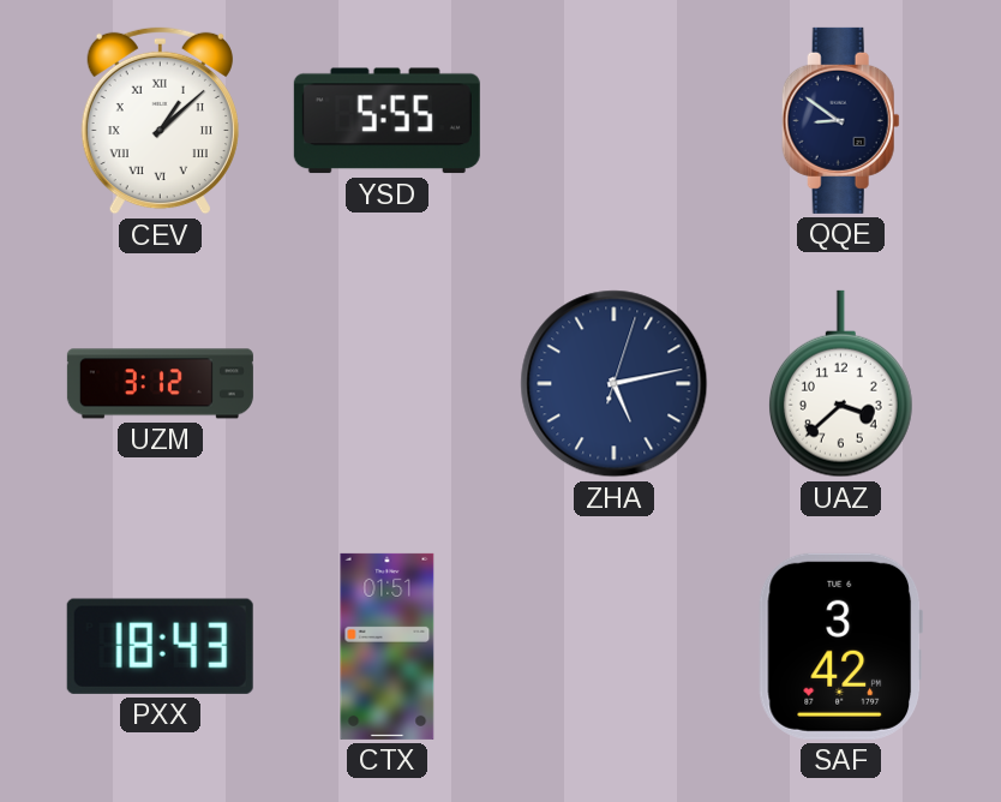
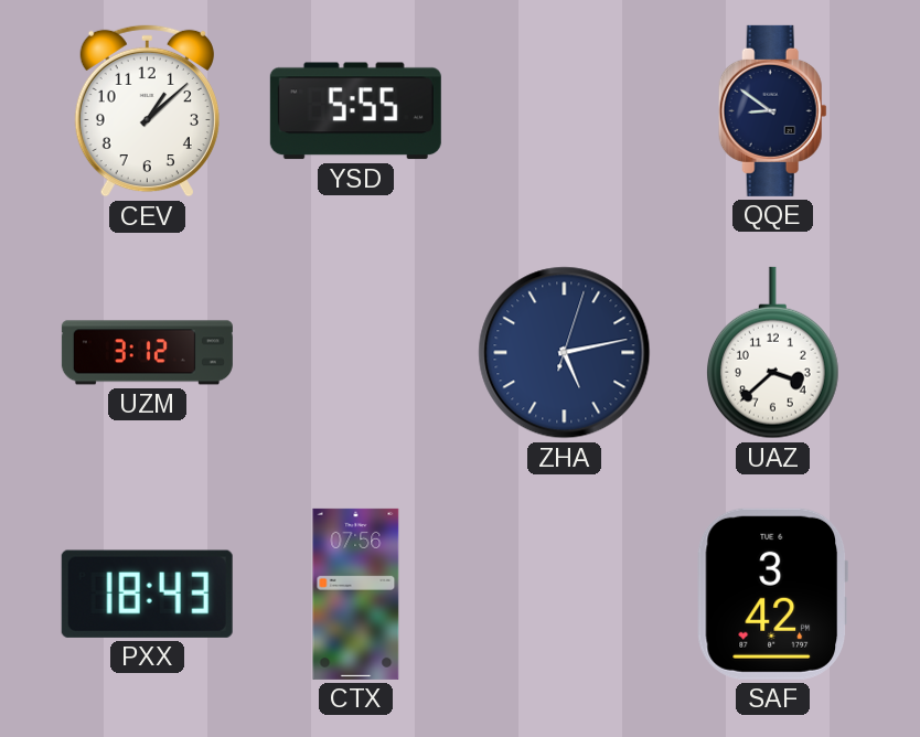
CEV numerals: Roman -> Arabic
CTX: 01:51 -> 07:56
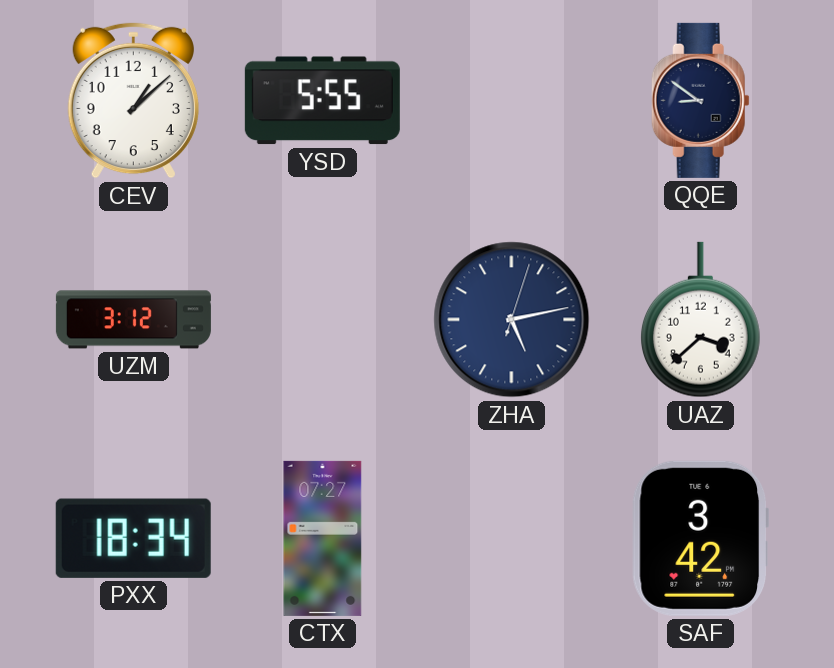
PXX: 18:43 -> 18:34
CTX: 07:56 -> 07:27
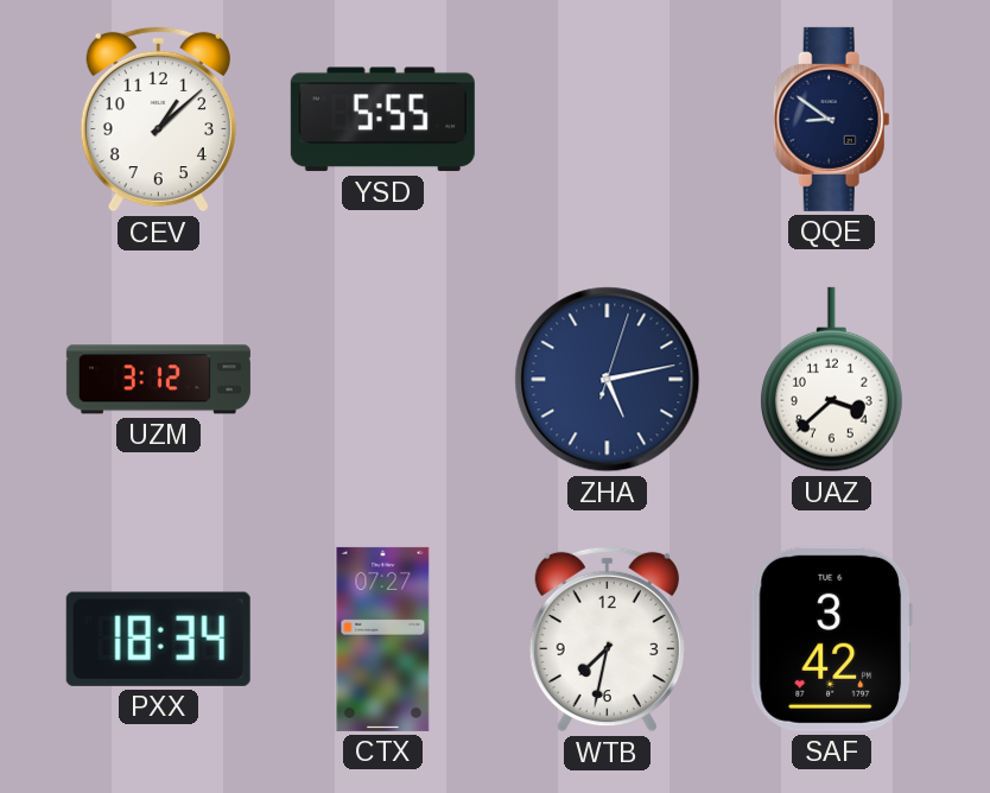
WTB: none -> 7:32
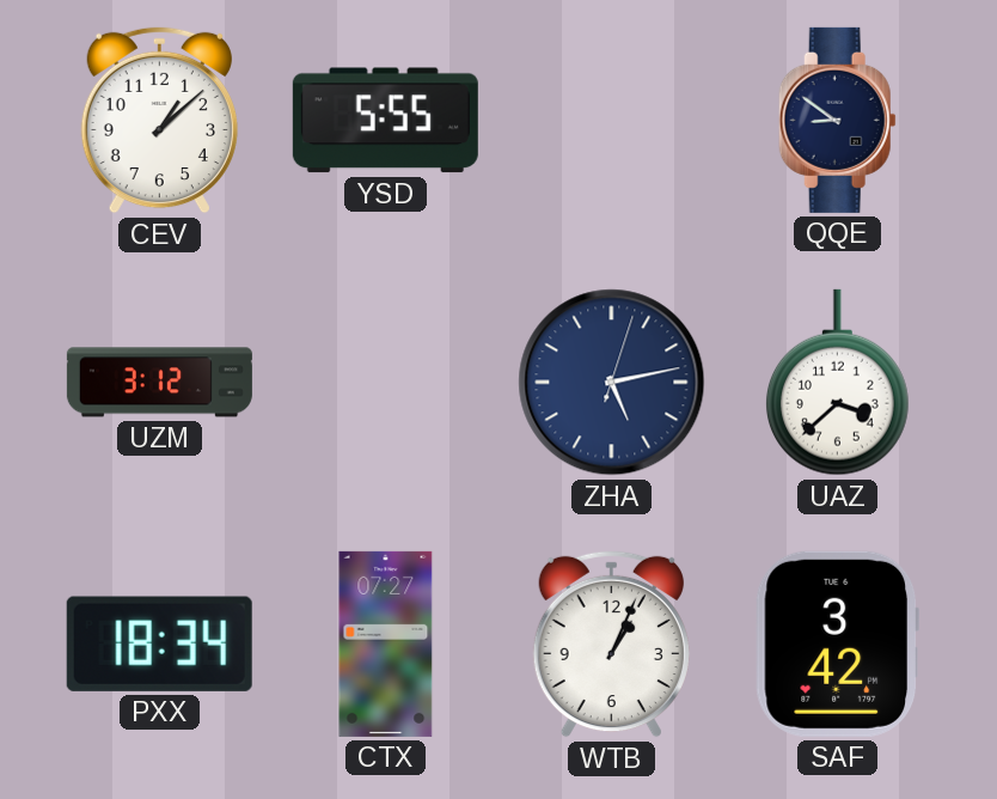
WTB: 7:32 -> 1:04
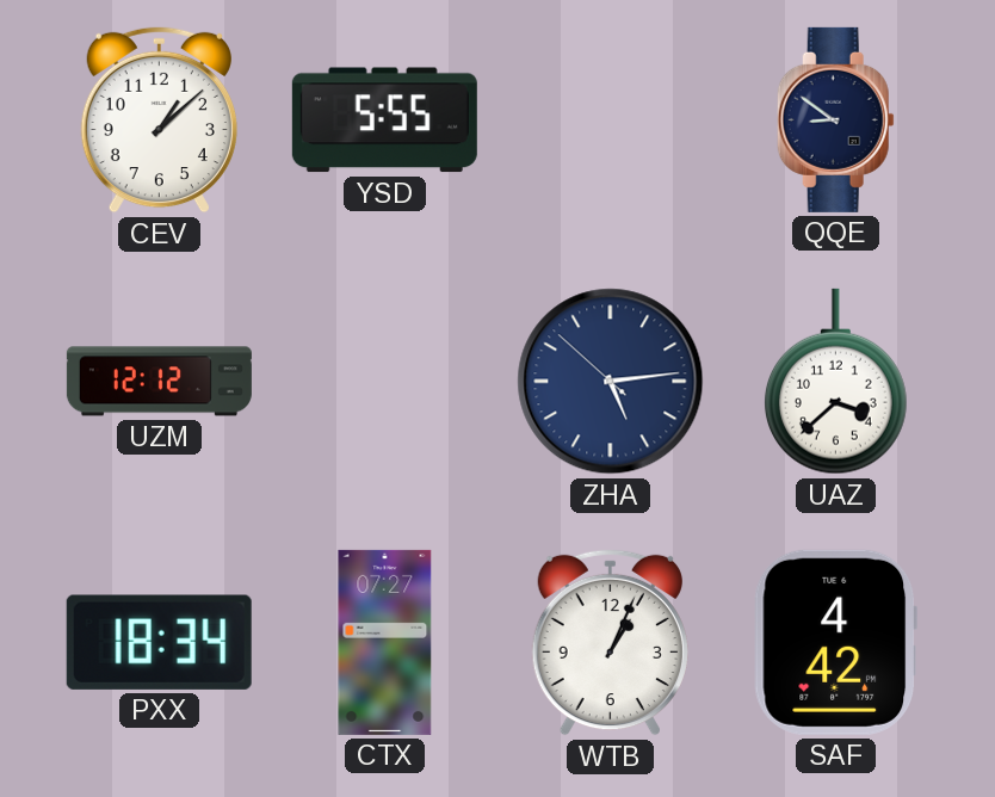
UZM: 3:12 -> 12:12
ZHA: 5:13:03 -> 5:13:52
SAF: 3:42 -> 4:42
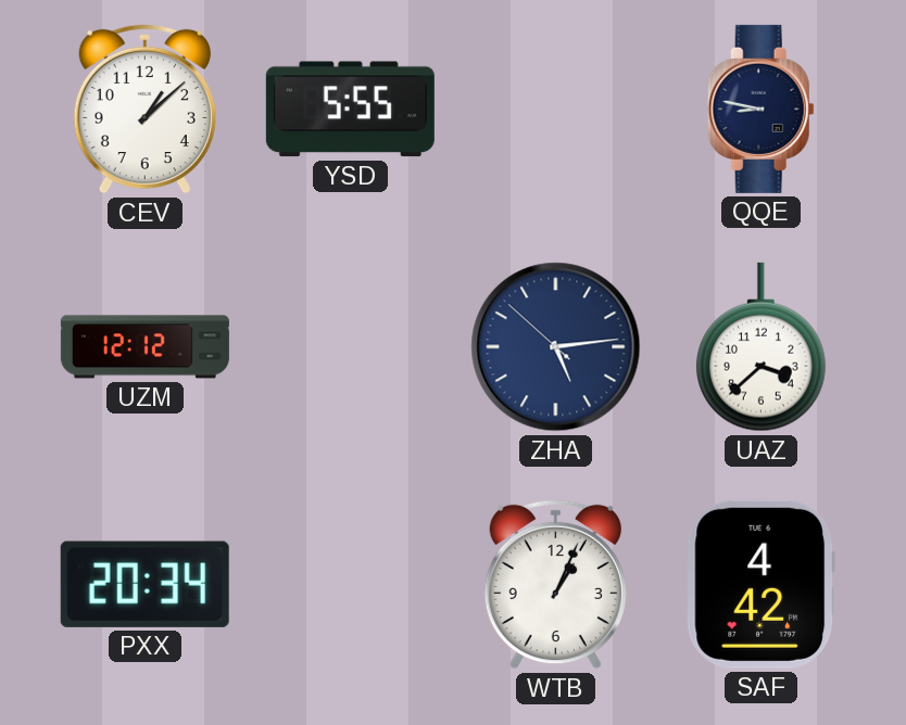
QQE: 8:51 -> 8:47
PXX: 18:34 -> 20:34
CTX: 07:27 -> none
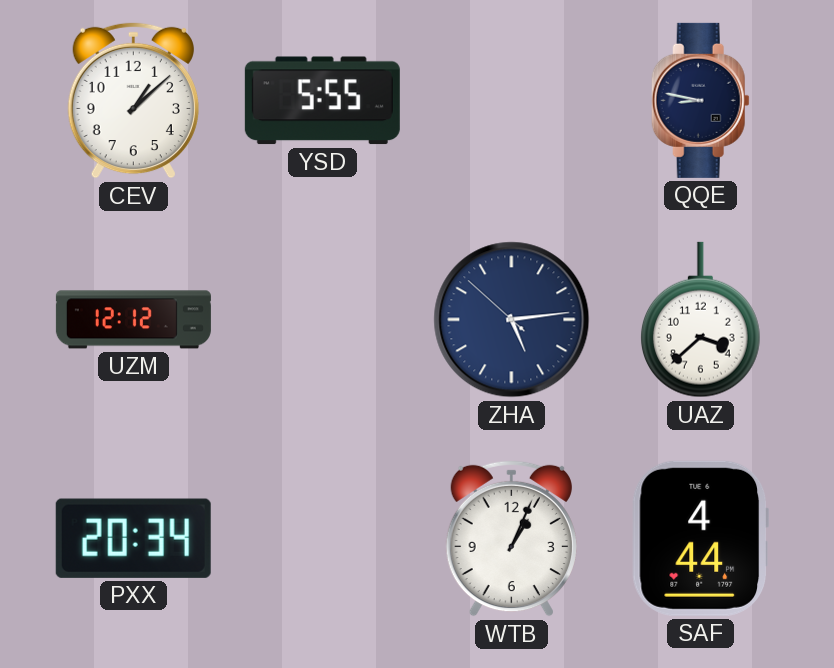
SAF: 4:42 -> 4:44
